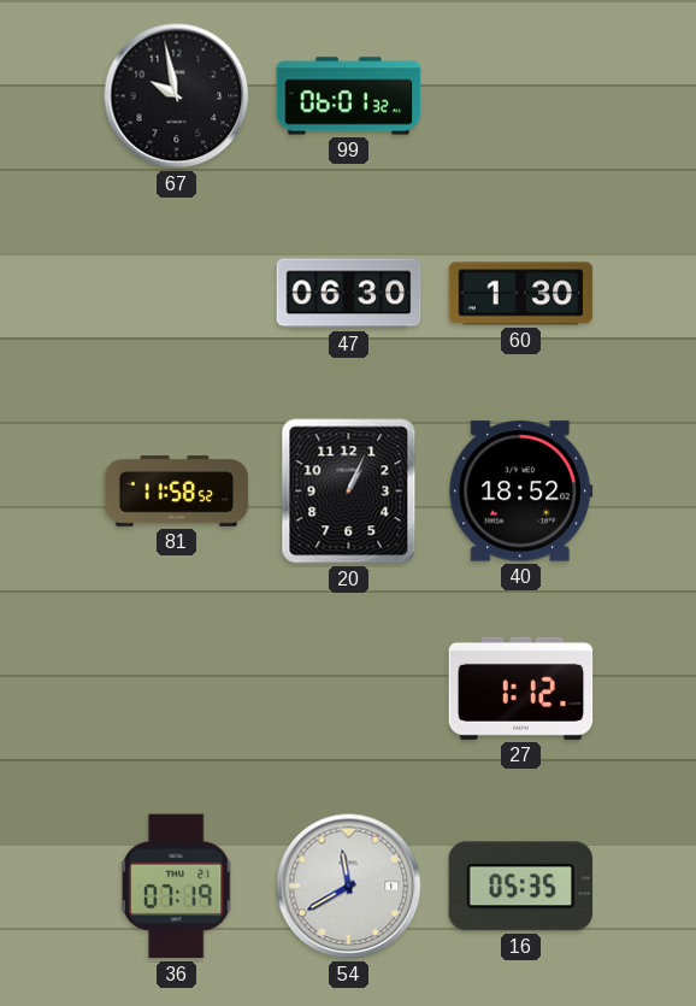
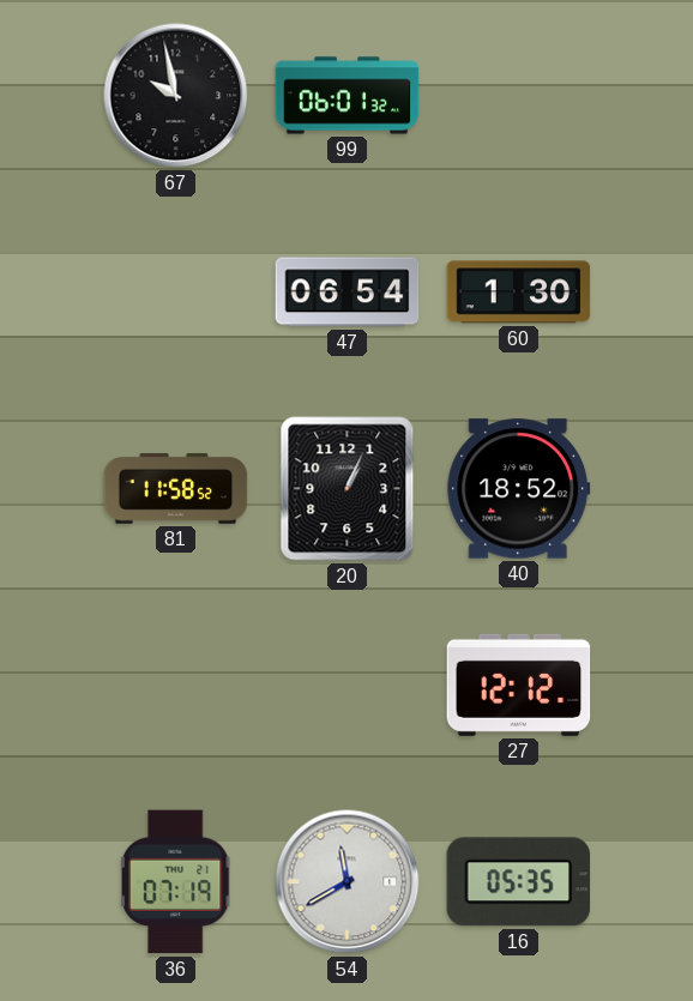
47: 06:30 -> 06:54
27: 1:12 -> 12:12
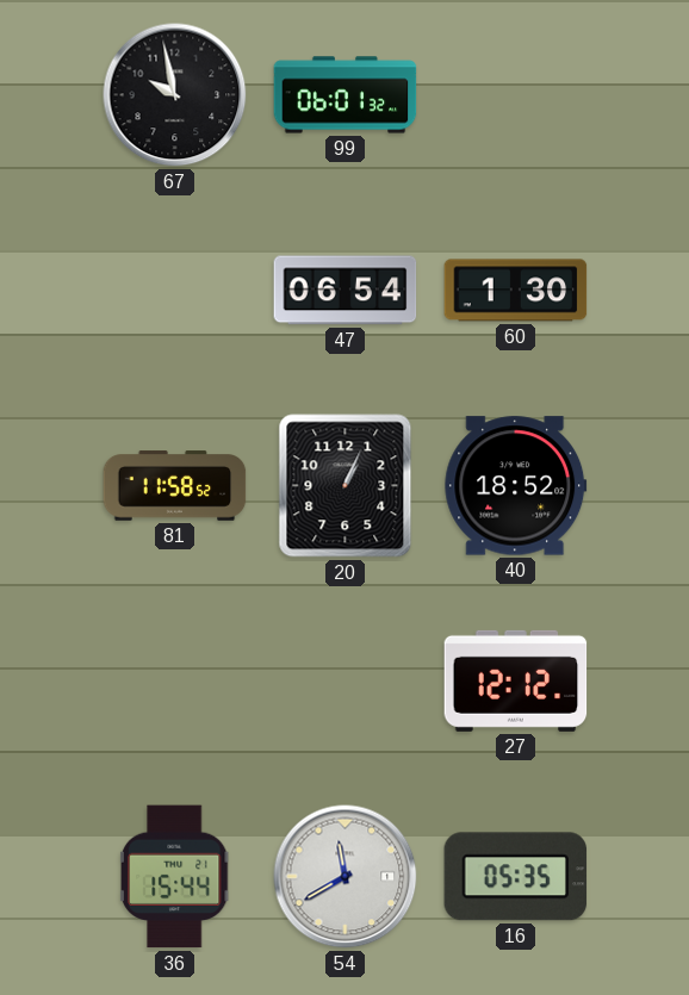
36: 07:19 -> 15:44
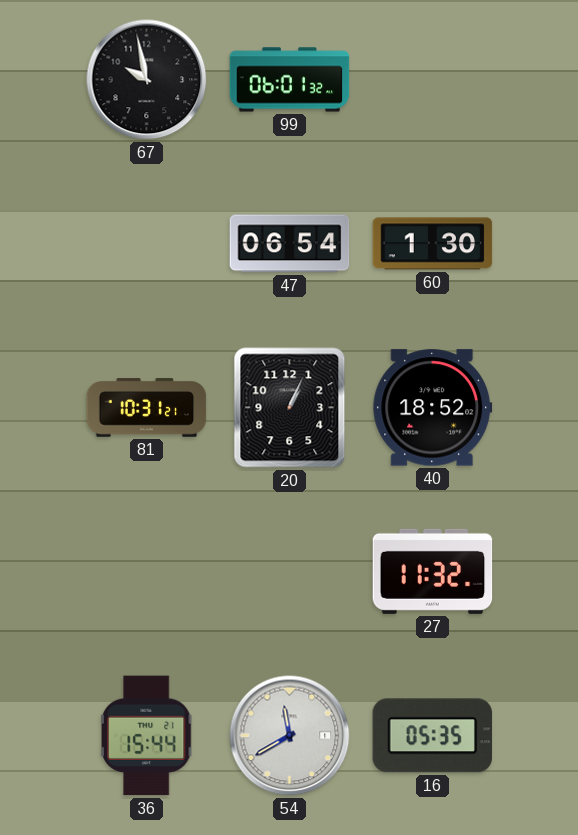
81: 11:58 -> 10:31
27: 12:12 -> 11:32
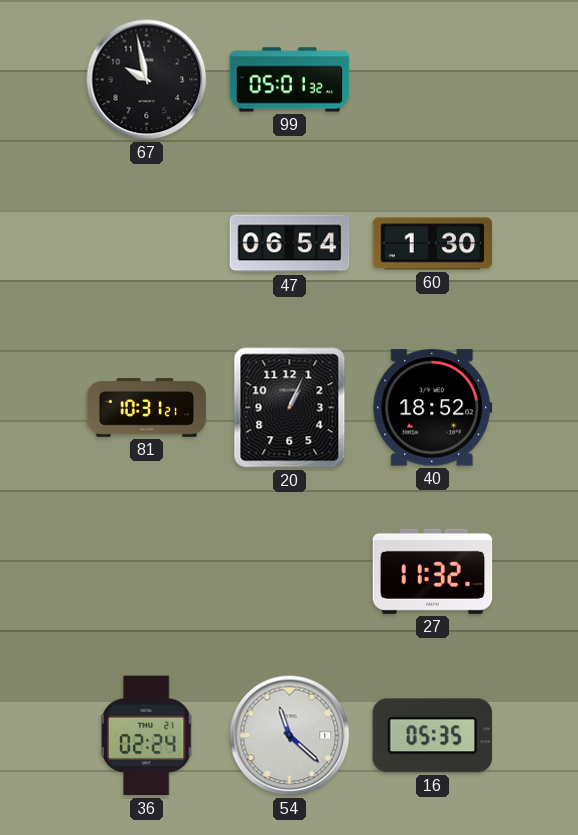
99: 06:01 -> 05:01
36: 15:44 -> 02:24
54: 11:40 -> 11:22
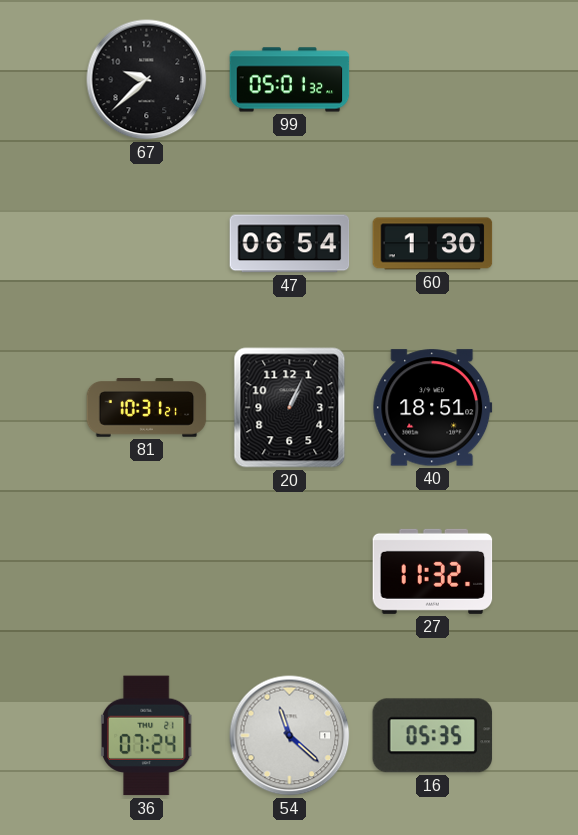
67: 9:58 -> 9:38
40: 18:52 -> 18:51
36: 02:24 -> 07:24
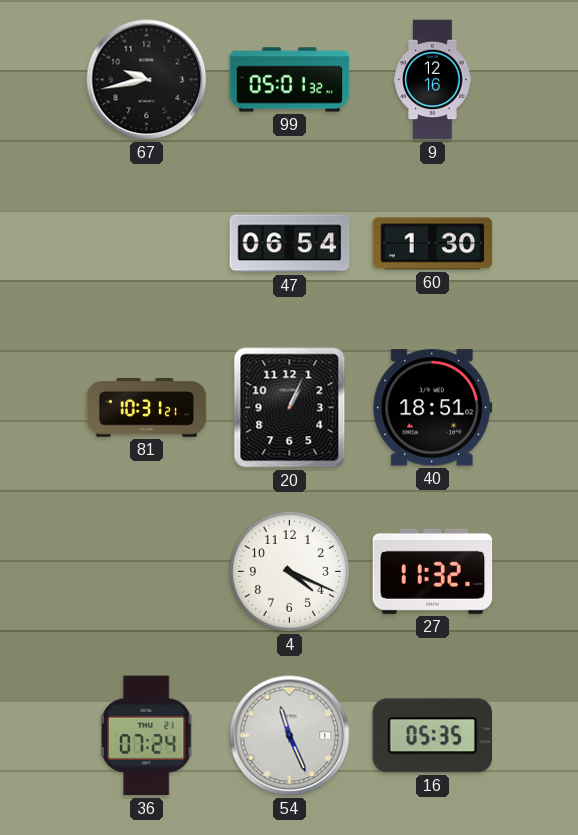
67: 9:38 -> 9:43
9: none -> 12:16
4: none -> 4:19
54: 11:22 -> 11:26
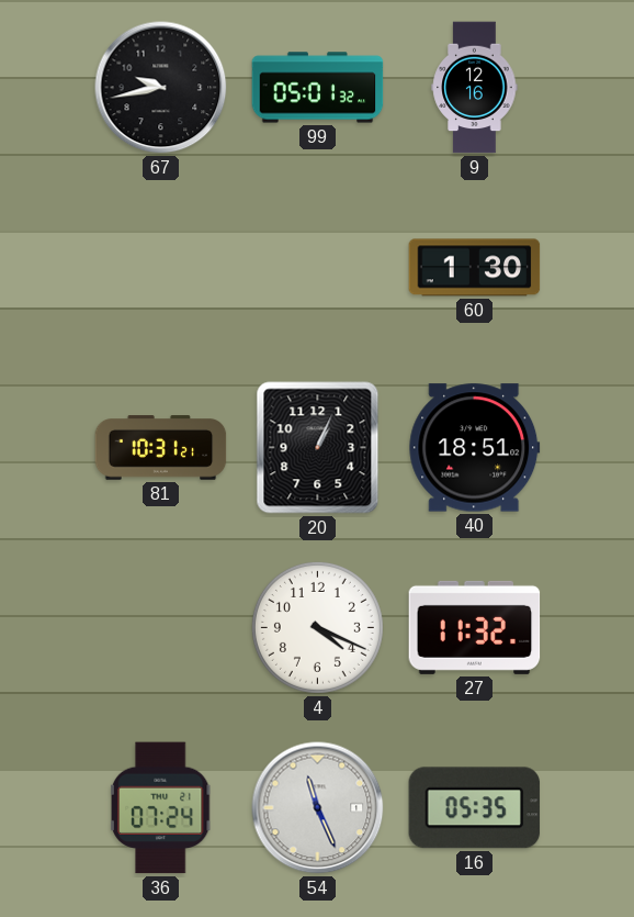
47: 06:54 -> none
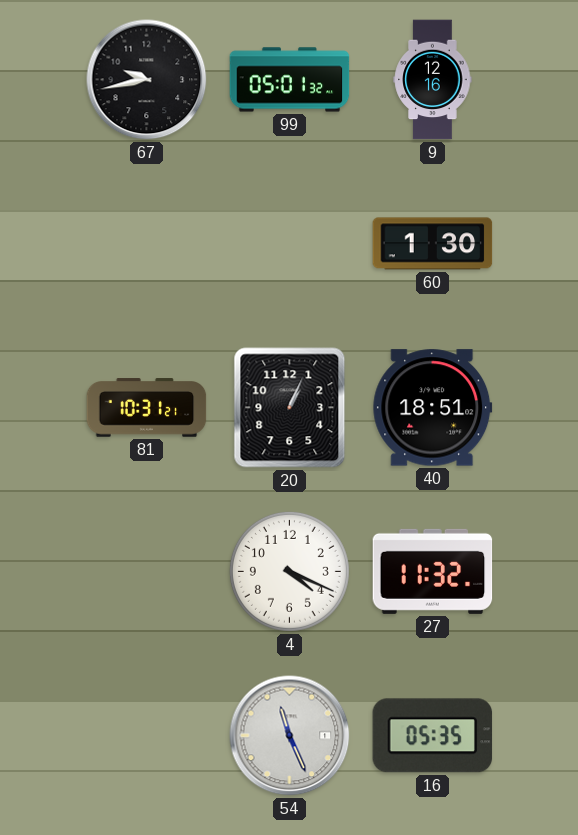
36: 07:24 -> none
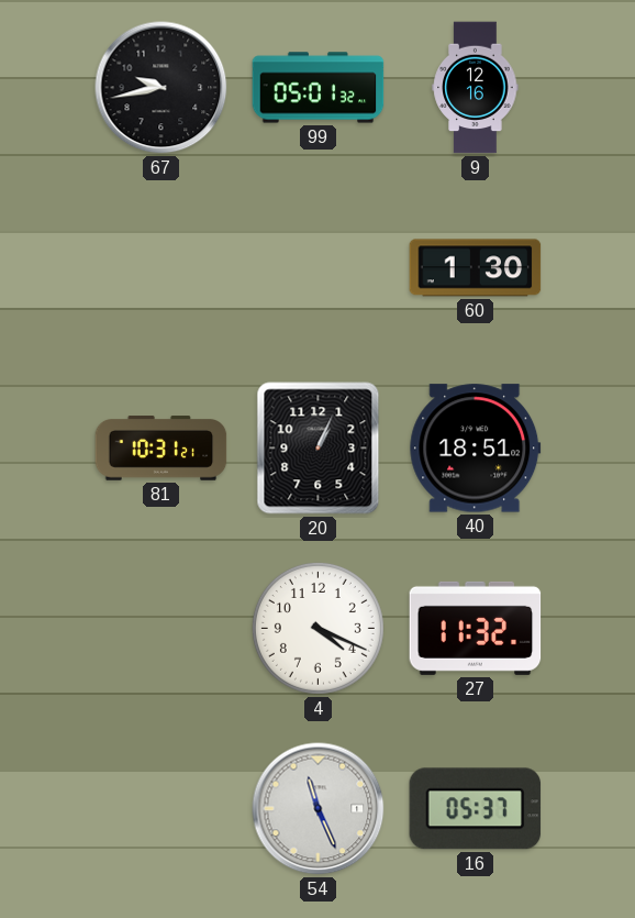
16: 05:35 -> 05:37
